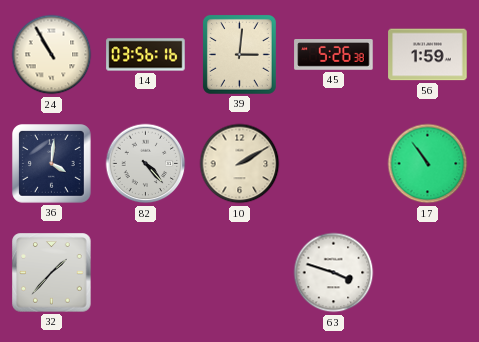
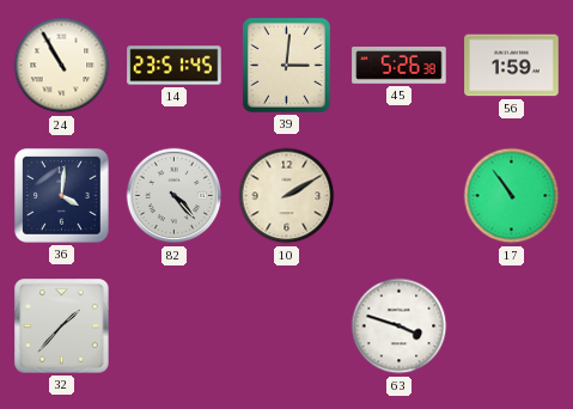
14: 03:56 -> 23:51
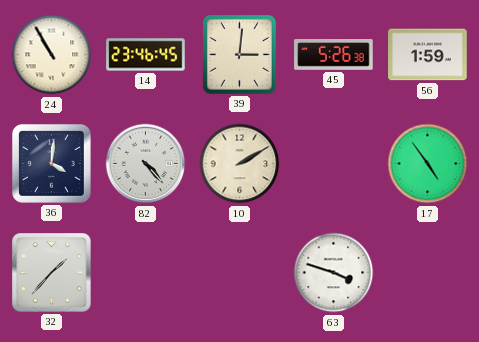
14: 23:51 -> 23:46
17: 10:54 -> 4:54
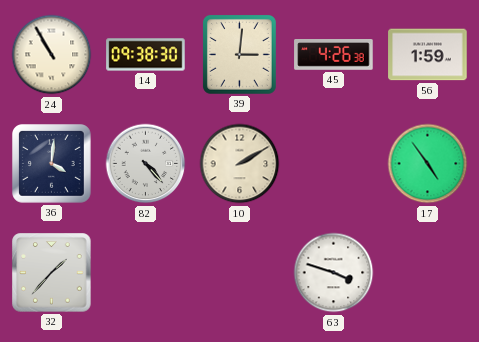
14: 23:46 -> 09:38
45: 5:26 -> 4:26
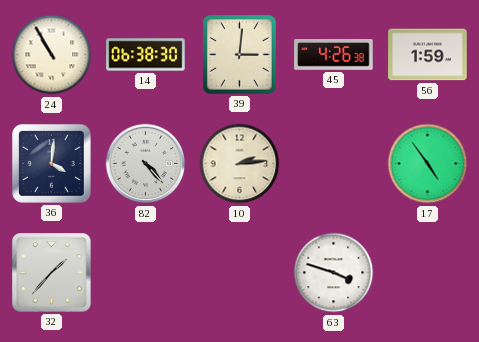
14: 09:38 -> 06:38
10: 2:10 -> 2:14
